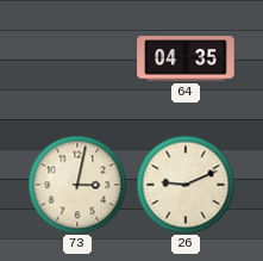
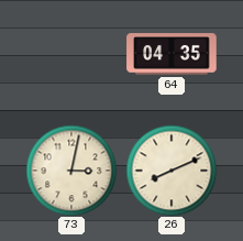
26: 9:11 -> 8:11
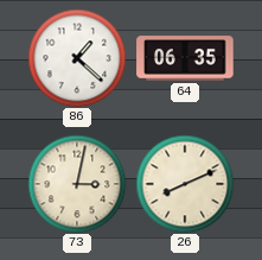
86: none -> 1:22
64: 04:35 -> 06:35
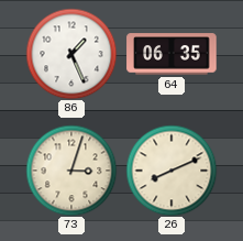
86: 1:22 -> 1:26
73: 3:02 -> 3:03
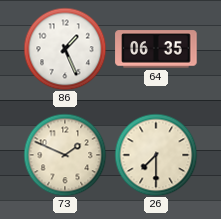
73: 3:03 -> 1:49
26: 8:11 -> 7:30
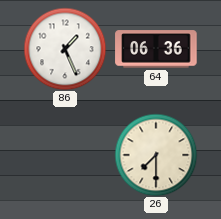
64: 06:35 -> 06:36
73: 1:49 -> none
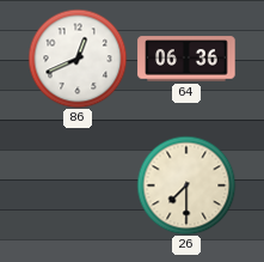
86: 1:26 -> 12:41
